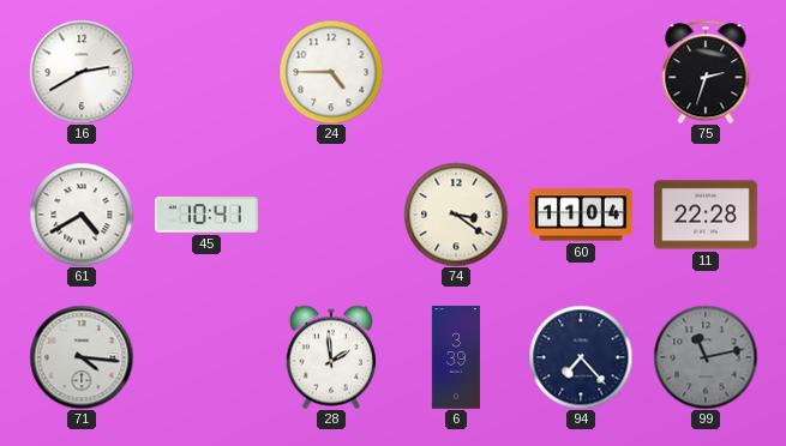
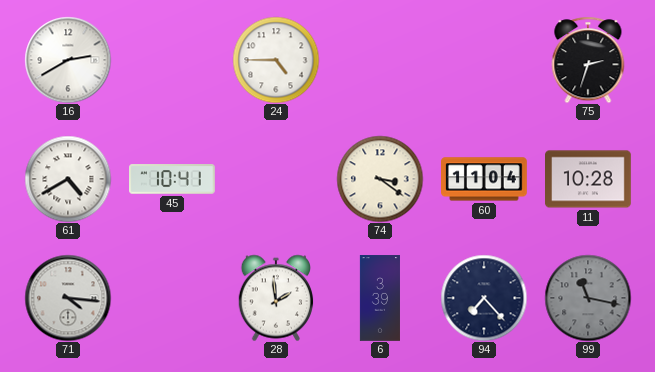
11: 22:28 -> 10:28
99: 11:13 -> 11:17
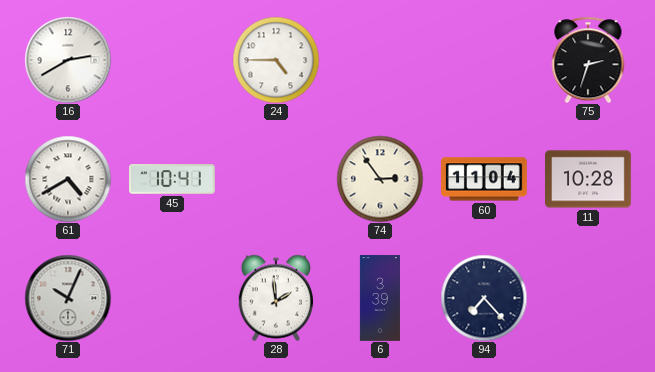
74: 3:21 -> 2:54
71: 4:16 -> 10:04
99: 11:17 -> none
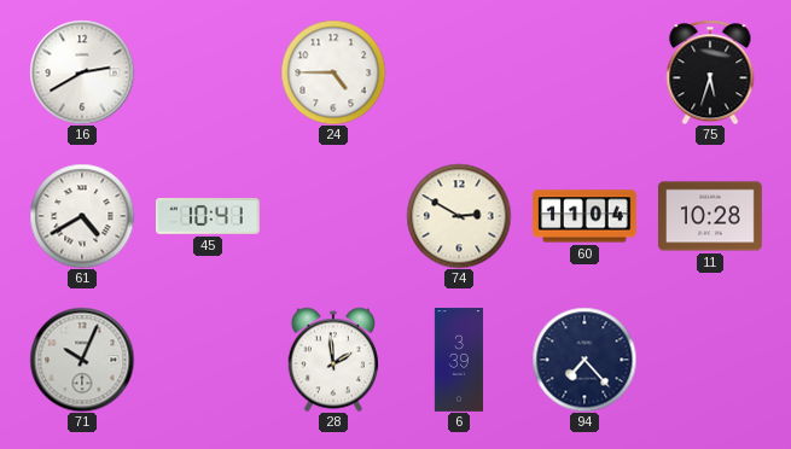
75: 2:33 -> 5:33
74: 2:54 -> 2:50
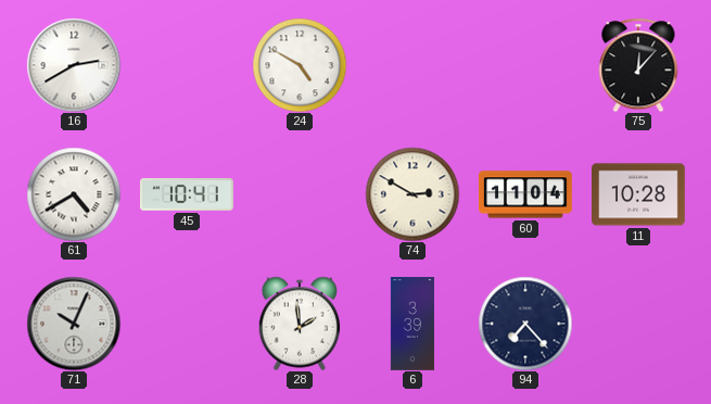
24: 4:45 -> 4:50
75: 5:33 -> 12:07
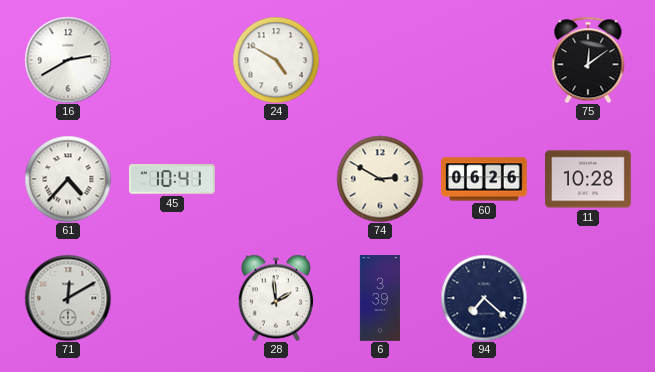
75: 12:07 -> 12:09
61: 4:40 -> 4:37
60: 11:04 -> 06:26
71: 10:04 -> 12:10
94: 7:23 -> 7:22
